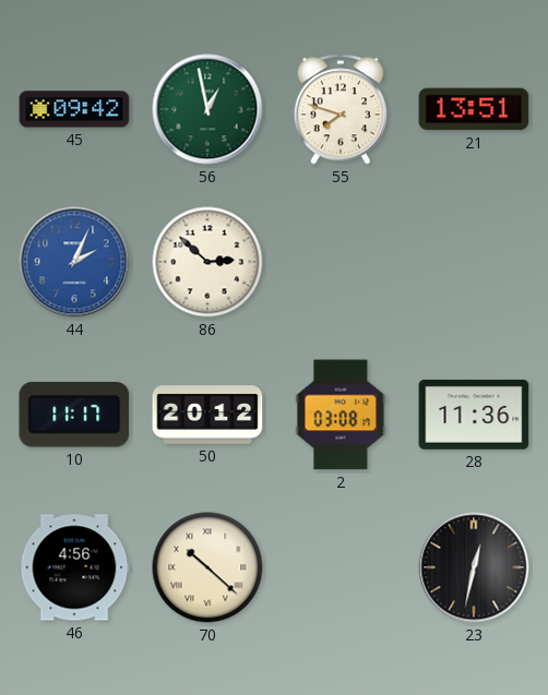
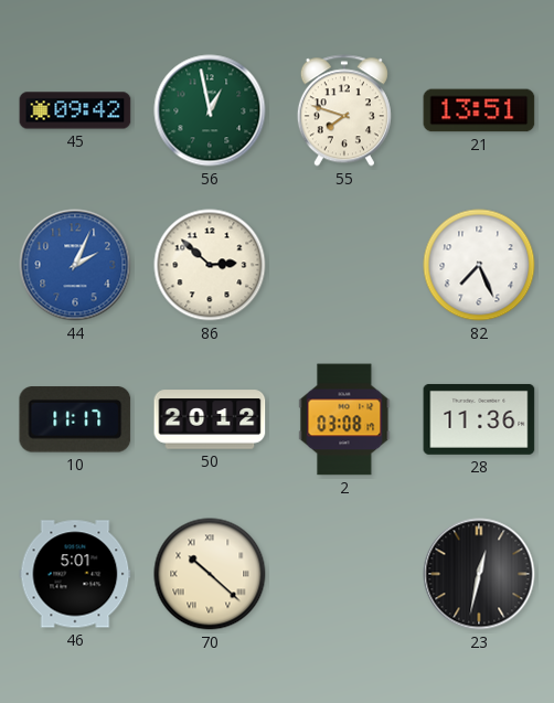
82: none -> 7:26
46: 4:56 -> 5:01
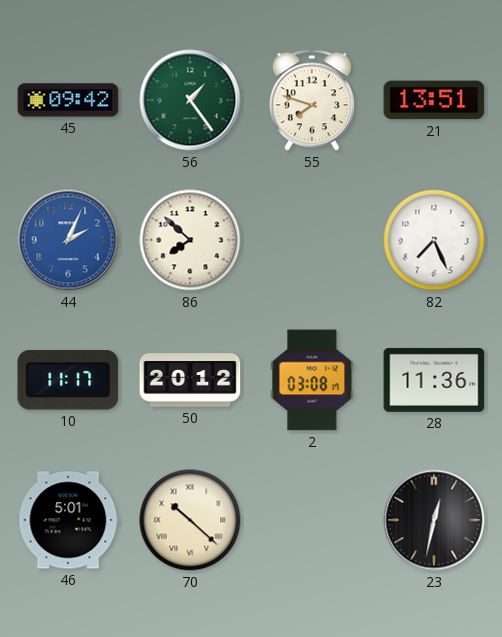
56: 12:58 -> 1:24
86: 2:52 -> 7:52
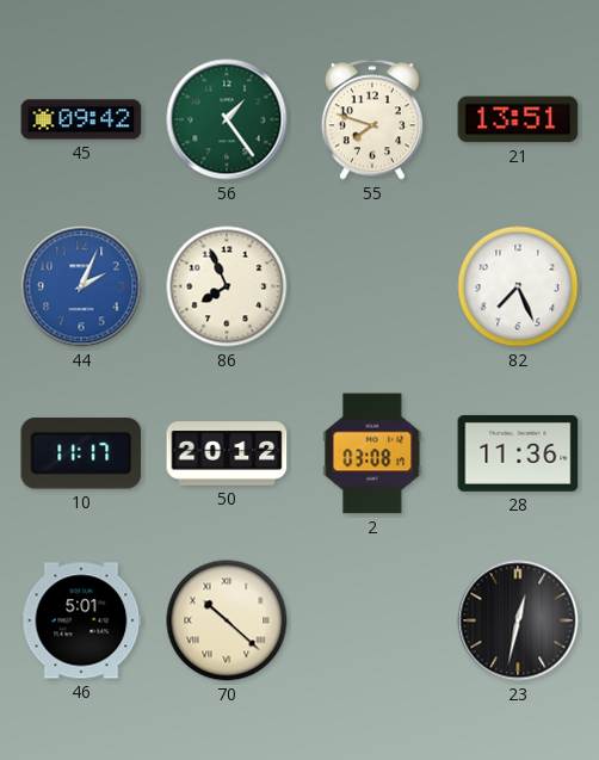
86: 7:52 -> 7:56
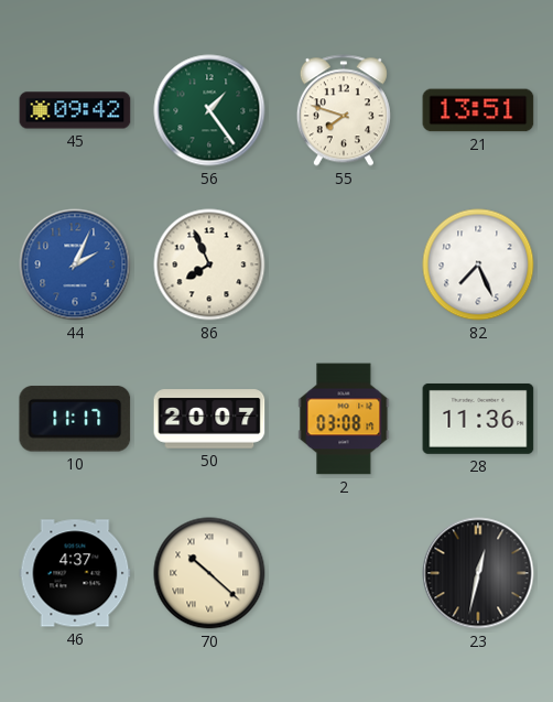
50: 20:12 -> 20:07
46: 5:01 -> 4:37
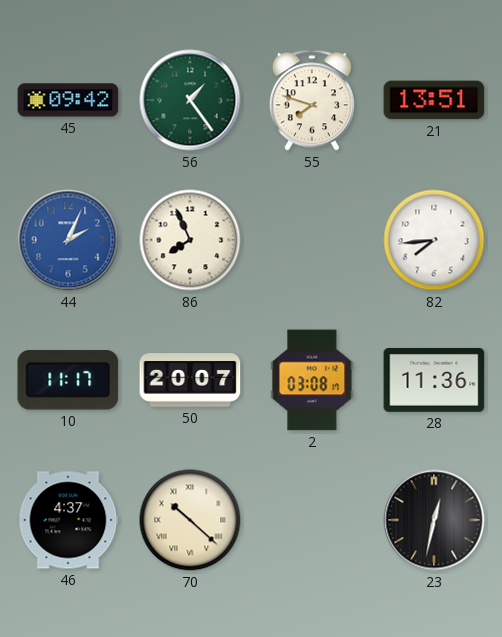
82: 7:26 -> 7:44
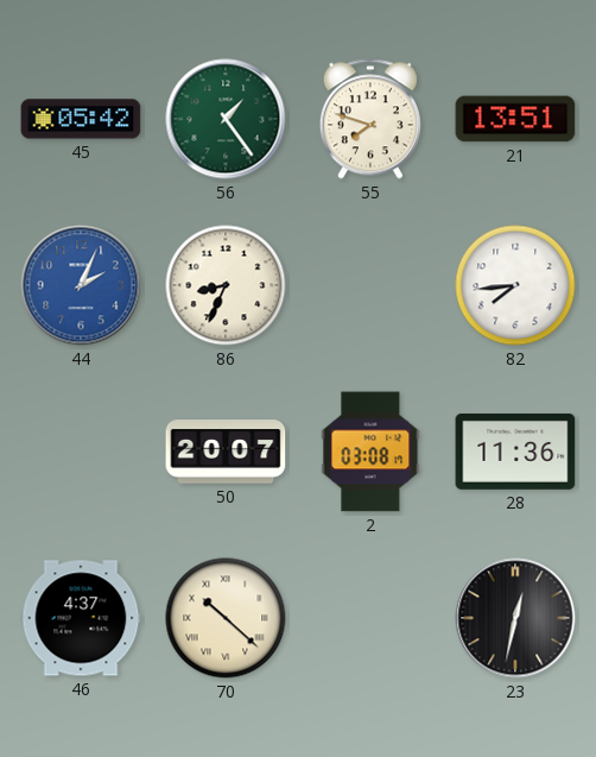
45: 09:42 -> 05:42
86: 7:56 -> 8:34
10: 11:17 -> none
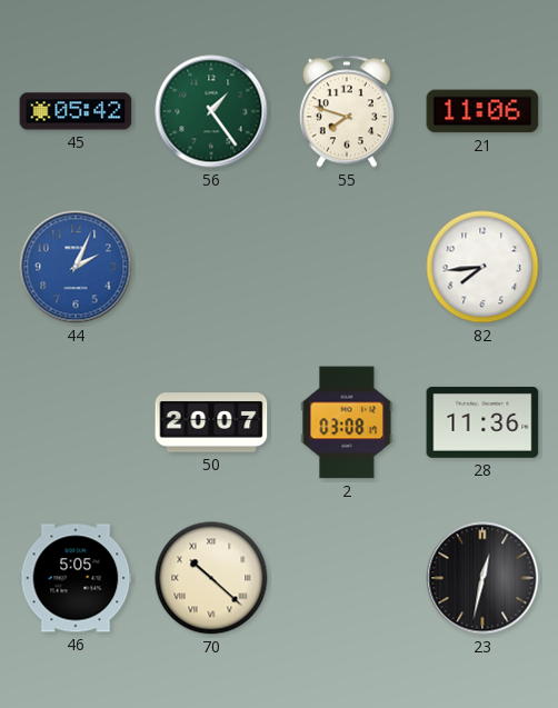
21: 13:51 -> 11:06
86: 8:34 -> none
46: 4:37 -> 5:05
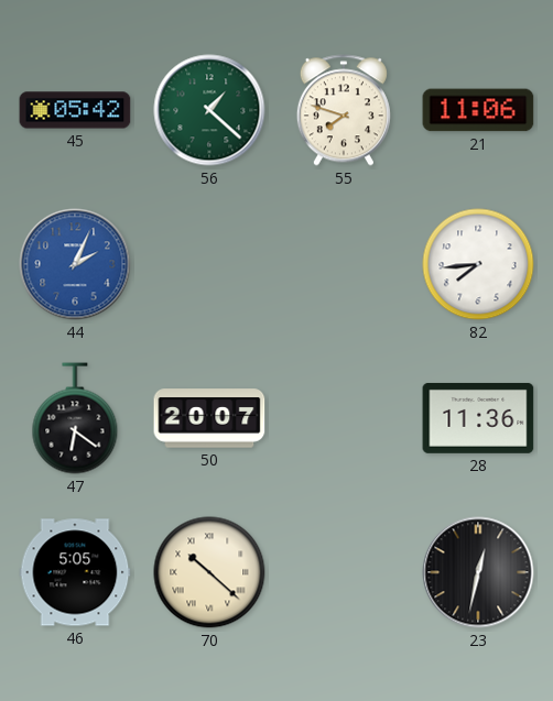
56: 1:24 -> 1:22
47: none -> 6:21
2: 03:08 -> none
